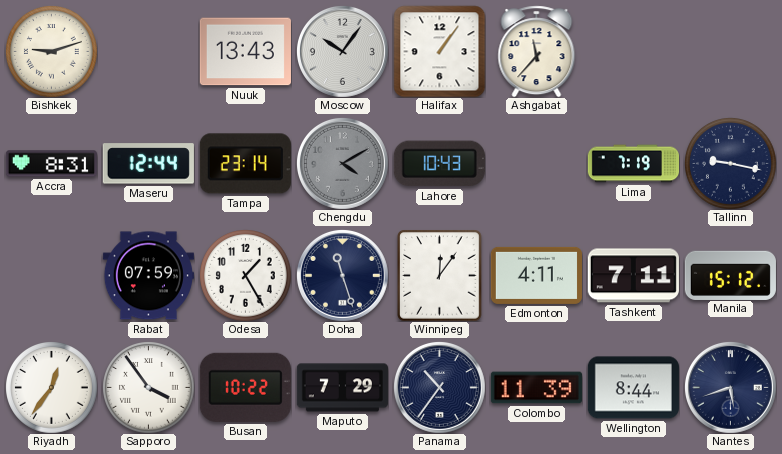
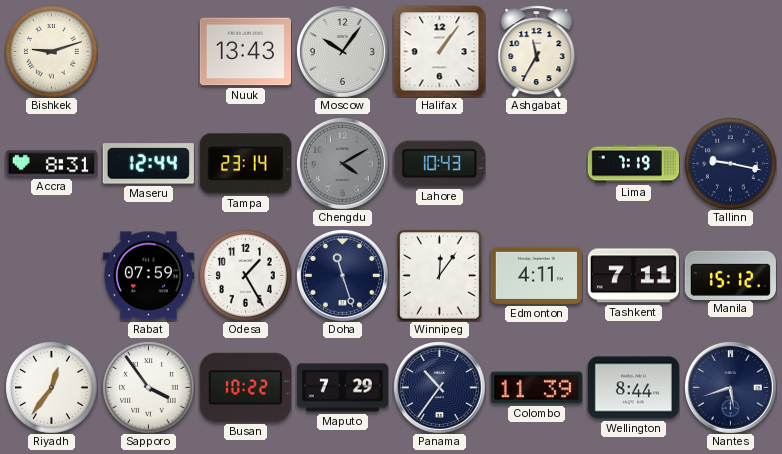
Ashgabat: 11:37 -> 11:35
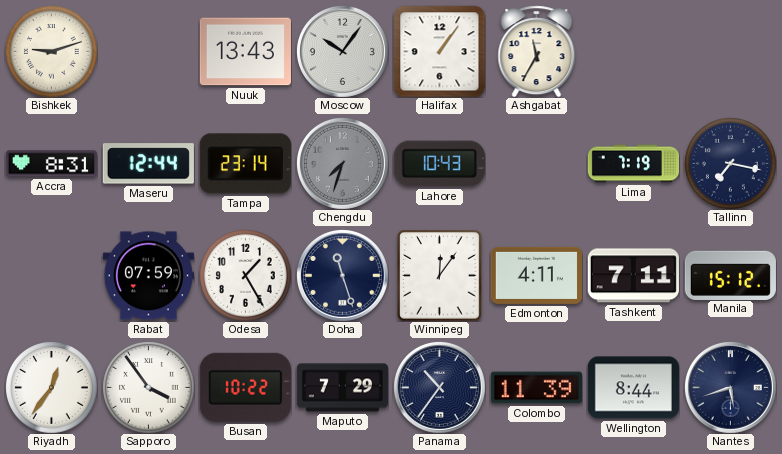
Chengdu: 4:10 -> 7:33
Tallinn: 9:17 -> 7:17
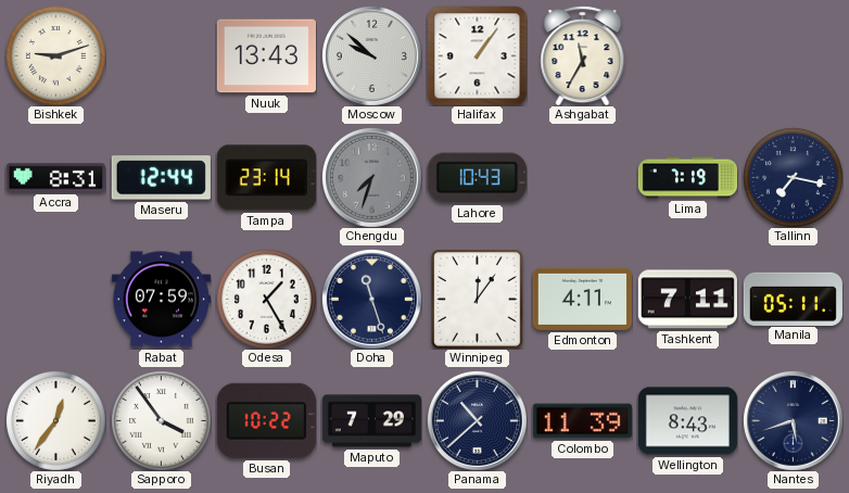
Moscow: 10:06 -> 9:52
Manila: 15:12 -> 05:11
Panama: 10:36 -> 10:38
Wellington: 8:44 -> 8:43
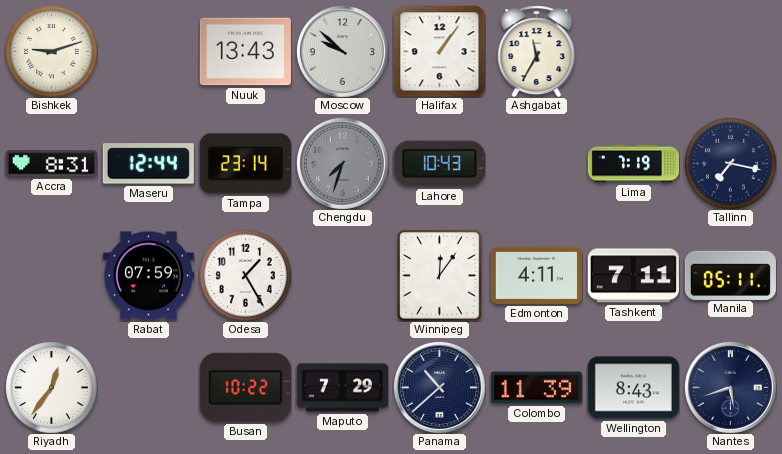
Doha: 11:27 -> none
Sapporo: 3:54 -> none
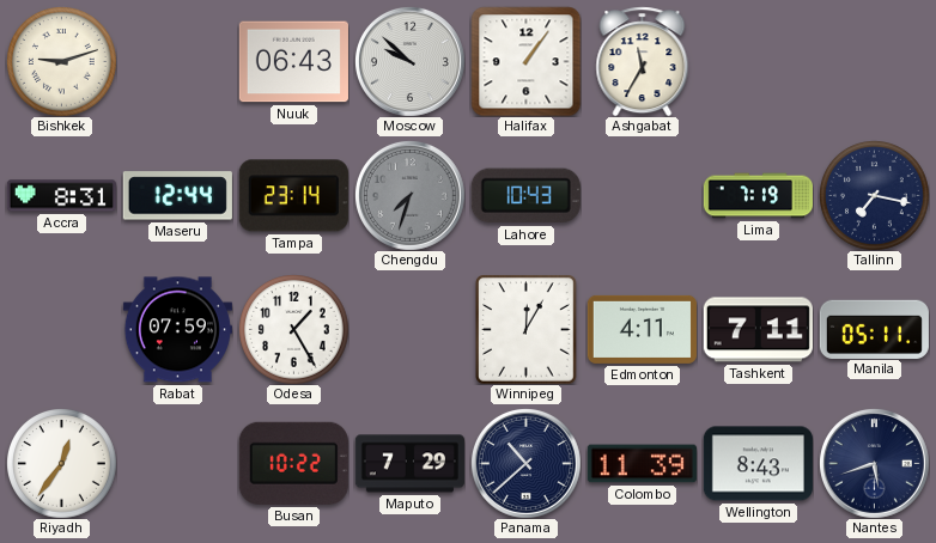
Nuuk: 13:43 -> 06:43
Winnipeg: 12:06 -> 12:05
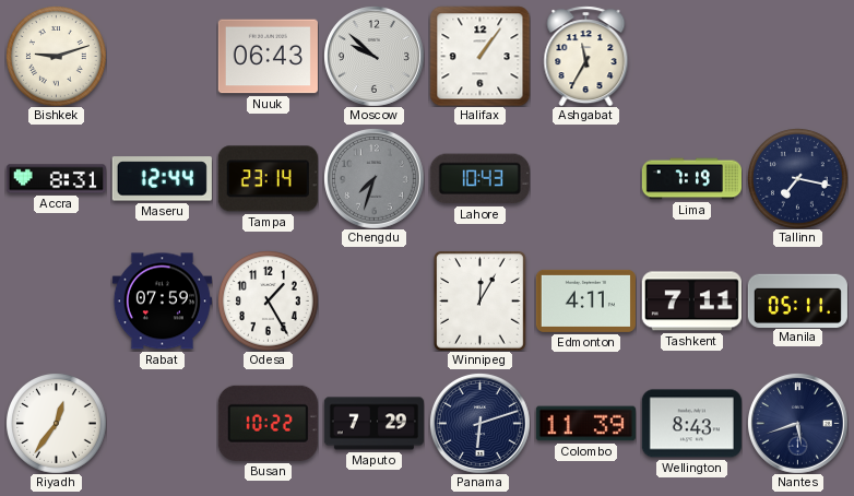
Panama: 10:38 -> 6:12
